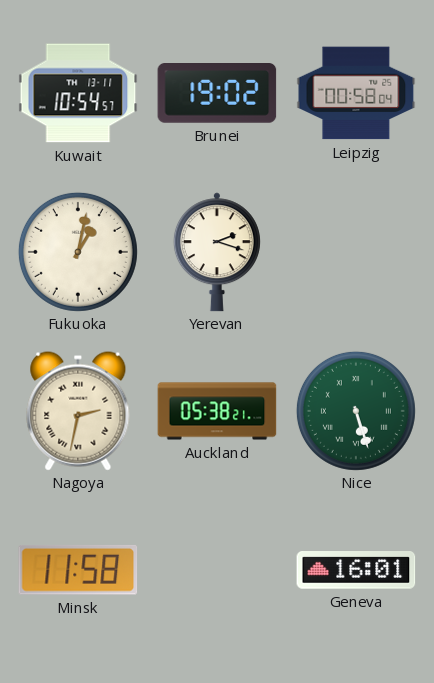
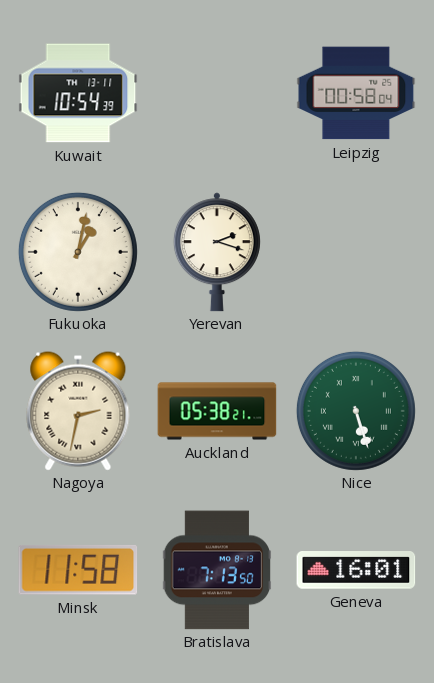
Kuwait: 10:54:57 -> 10:54:39
Brunei: 19:02 -> none
Bratislava: none -> 7:13
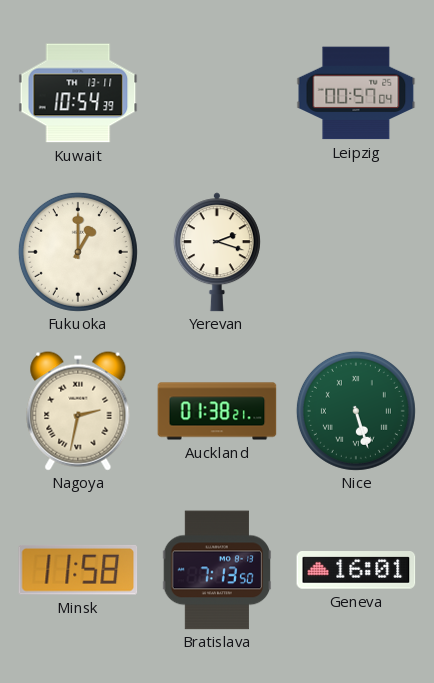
Leipzig: 00:58 -> 00:57
Fukuoka: 1:02 -> 1:00
Auckland: 05:38 -> 01:38
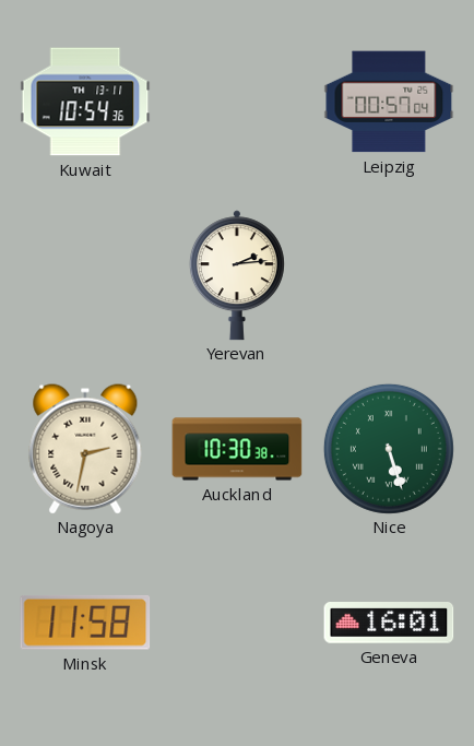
Kuwait: 10:54:39 -> 10:54:36
Fukuoka: 1:00 -> none
Yerevan: 2:18 -> 2:14
Auckland: 01:38 -> 10:30
Bratislava: 7:13 -> none
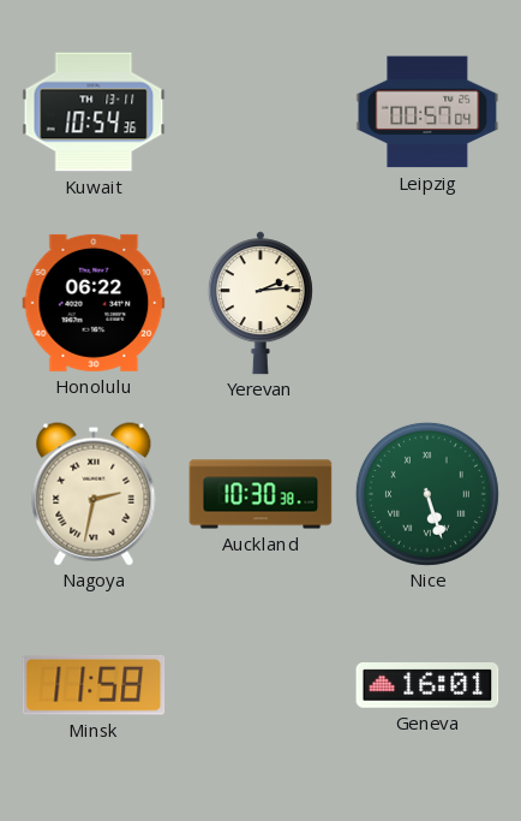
Honolulu: none -> 06:22
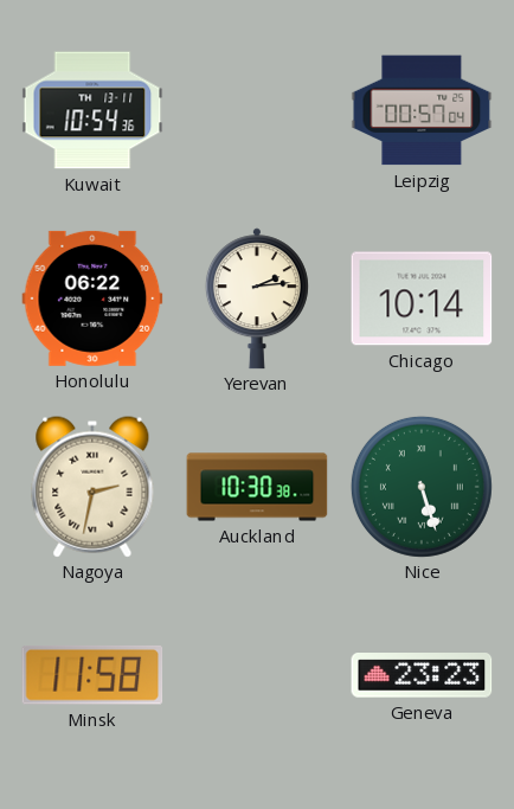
Chicago: none -> 10:14
Geneva: 16:01 -> 23:23
